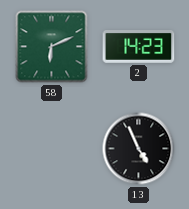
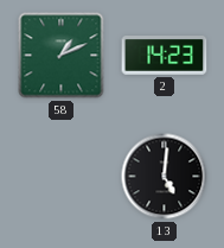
58: 6:11 -> 1:11
13: 4:56 -> 5:01
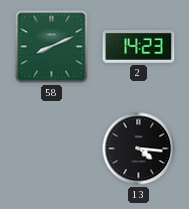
58: 1:11 -> 8:11
13: 5:01 -> 4:16
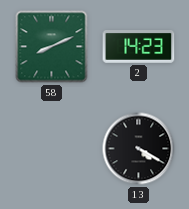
13: 4:16 -> 4:20
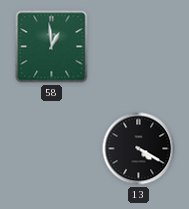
58: 8:11 -> 12:59
2: 14:23 -> none
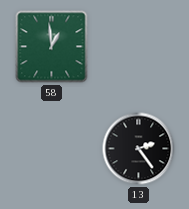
13: 4:20 -> 2:24
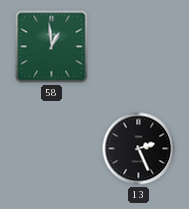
13: 2:24 -> 2:26
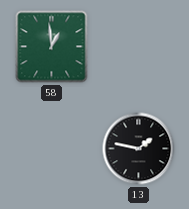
13: 2:26 -> 1:47
